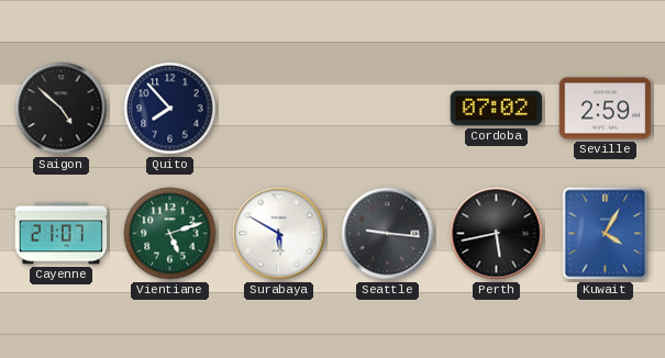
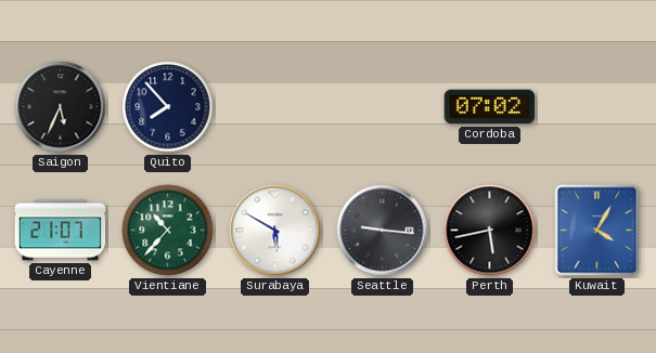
Saigon: 4:52 -> 5:34
Seville: 2:59 -> none
Vientiane: 5:12 -> 10:37
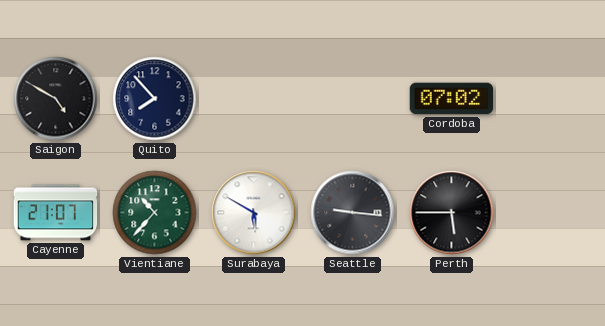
Saigon: 5:34 -> 4:50
Perth: 5:43 -> 5:45
Kuwait: 4:05 -> none
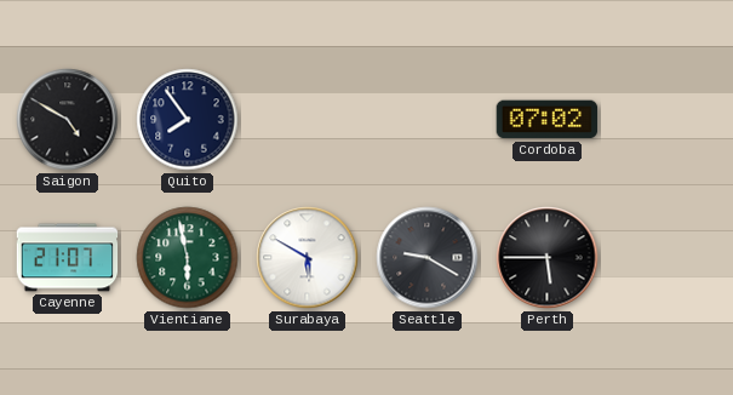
Quito: 7:53 -> 7:54
Vientiane: 10:37 -> 5:58
Seattle: 9:16 -> 9:20
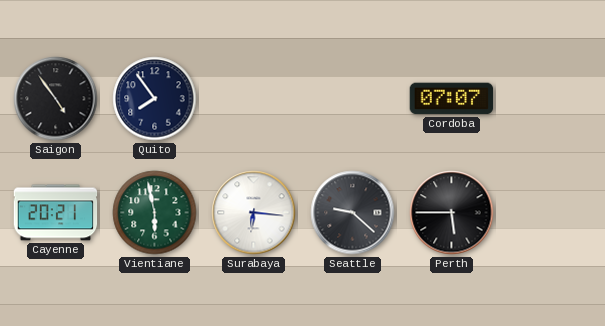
Saigon: 4:50 -> 4:54
Cordoba: 07:02 -> 07:07
Cayenne: 21:07 -> 20:21
Surabaya: 5:50 -> 6:16
Seattle: 9:20 -> 9:22
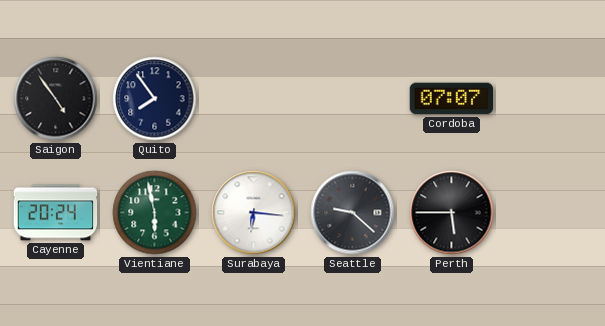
Cayenne: 20:21 -> 20:24
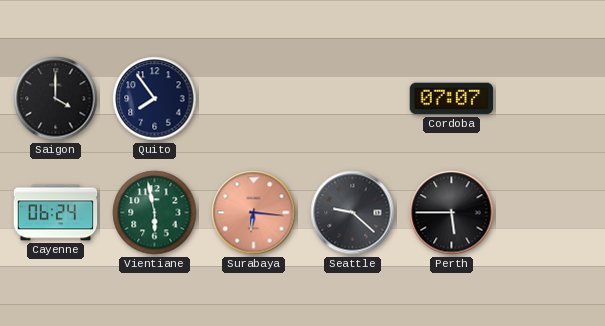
Saigon: 4:54 -> 4:00
Cayenne: 20:24 -> 06:24
Surabaya dial: white -> salmon
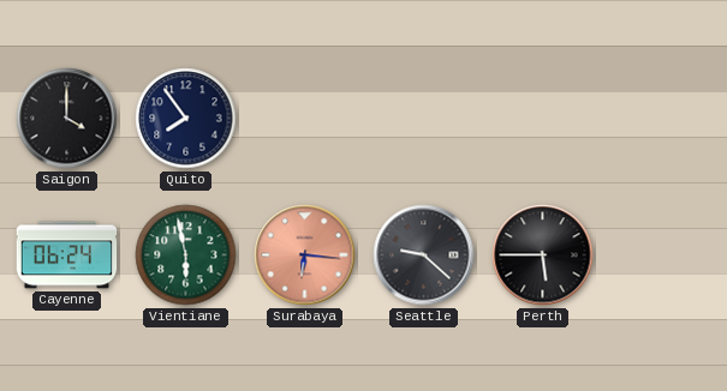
Cordoba: 07:07 -> none
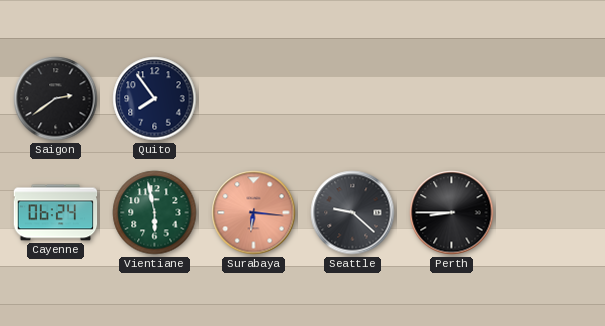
Saigon: 4:00 -> 2:39
Perth: 5:45 -> 8:45
